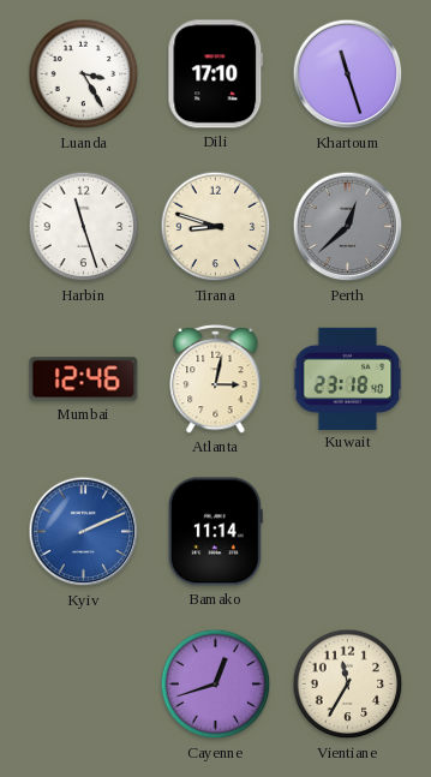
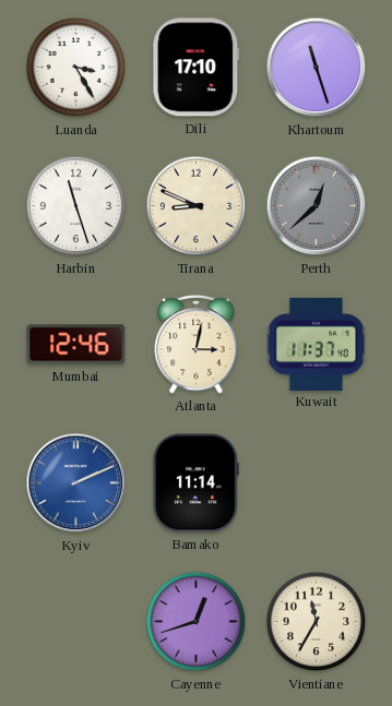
Tirana: 8:48 -> 8:49
Kuwait: 23:18 -> 11:37
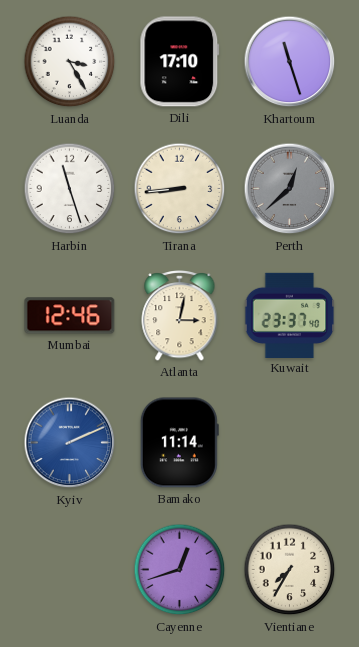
Tirana: 8:49 -> 8:44
Kuwait: 11:37 -> 23:37
Vientiane: 11:35 -> 7:35
